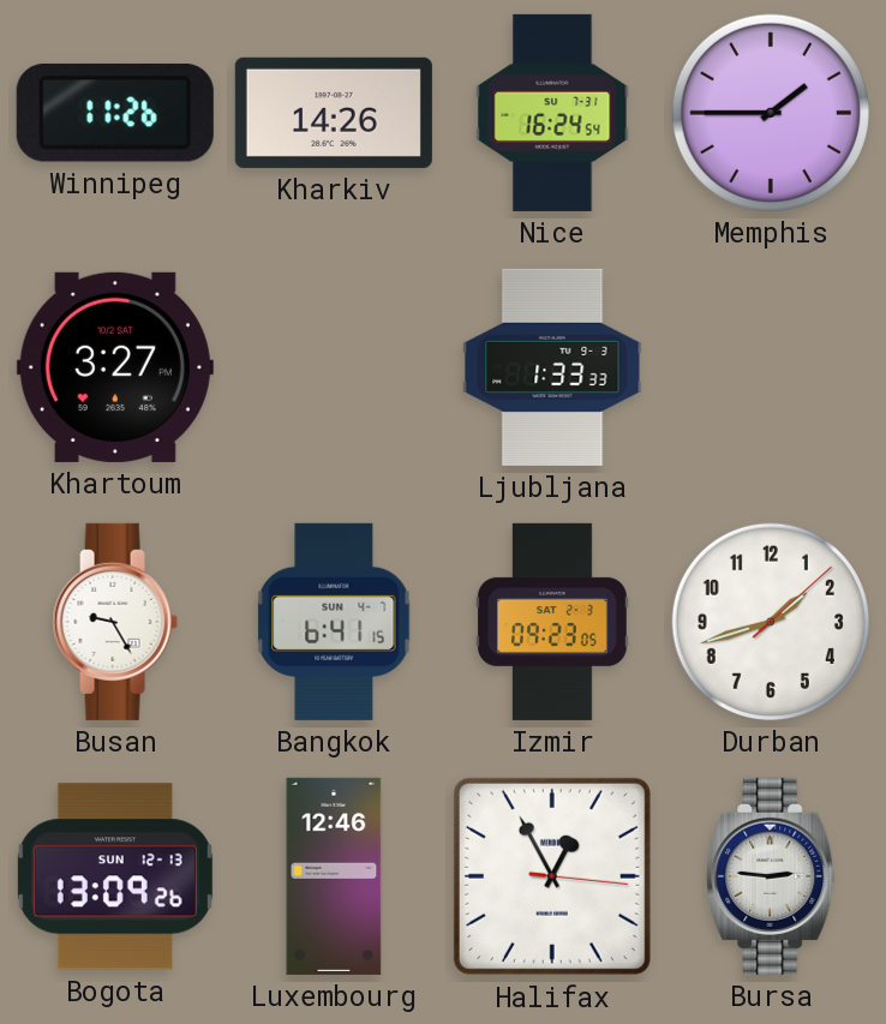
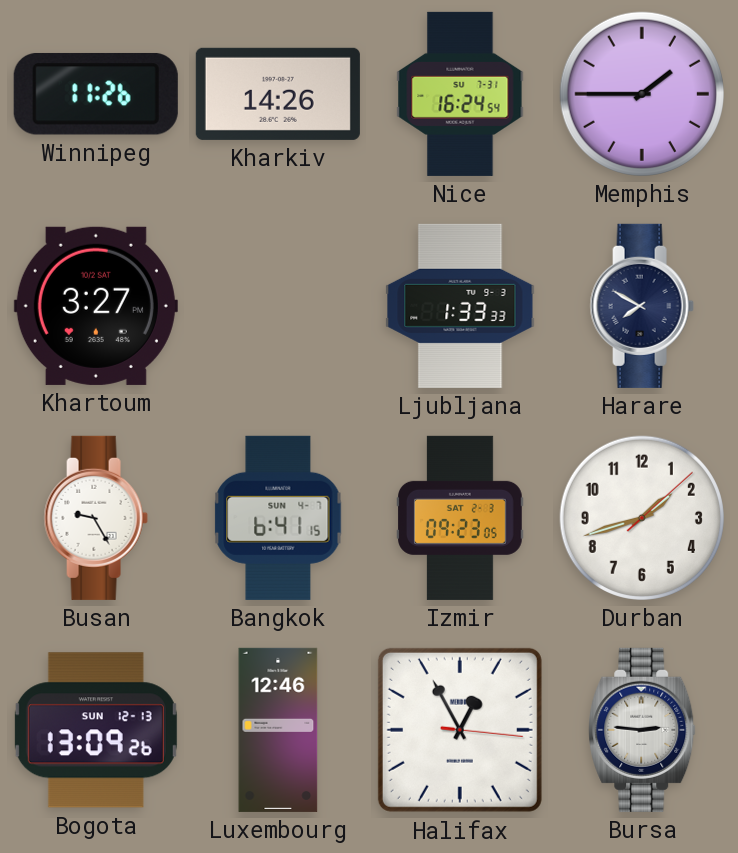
Harare: none -> 7:50
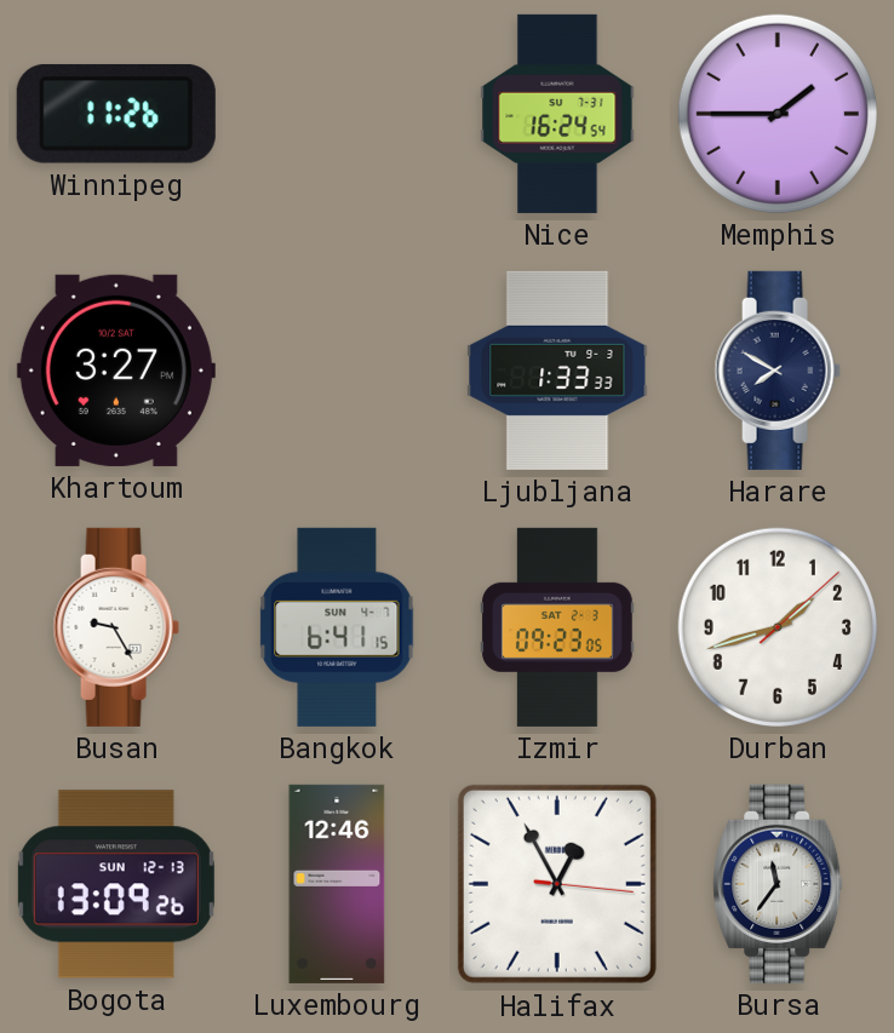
Kharkiv: 14:26 -> none
Bursa: 2:46 -> 11:36
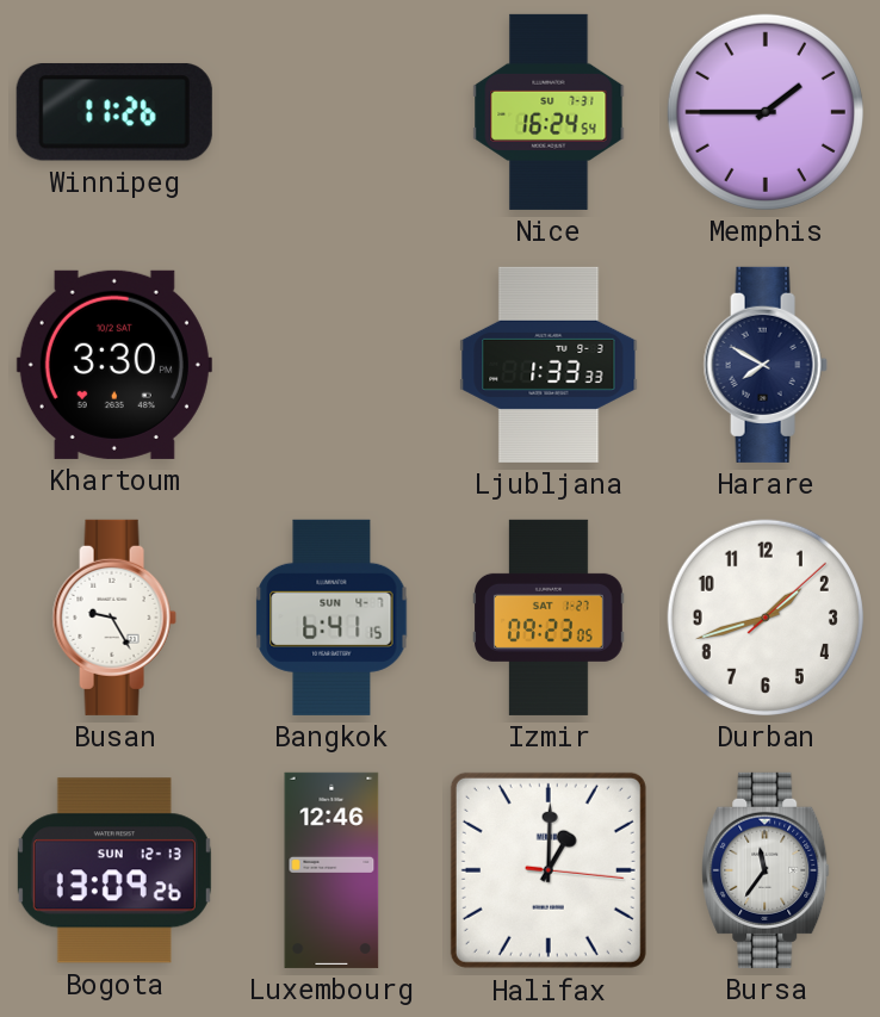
Khartoum: 3:27 -> 3:30
Izmir date: SAT 2-3 -> SAT 1-27
Halifax: 12:55 -> 1:00
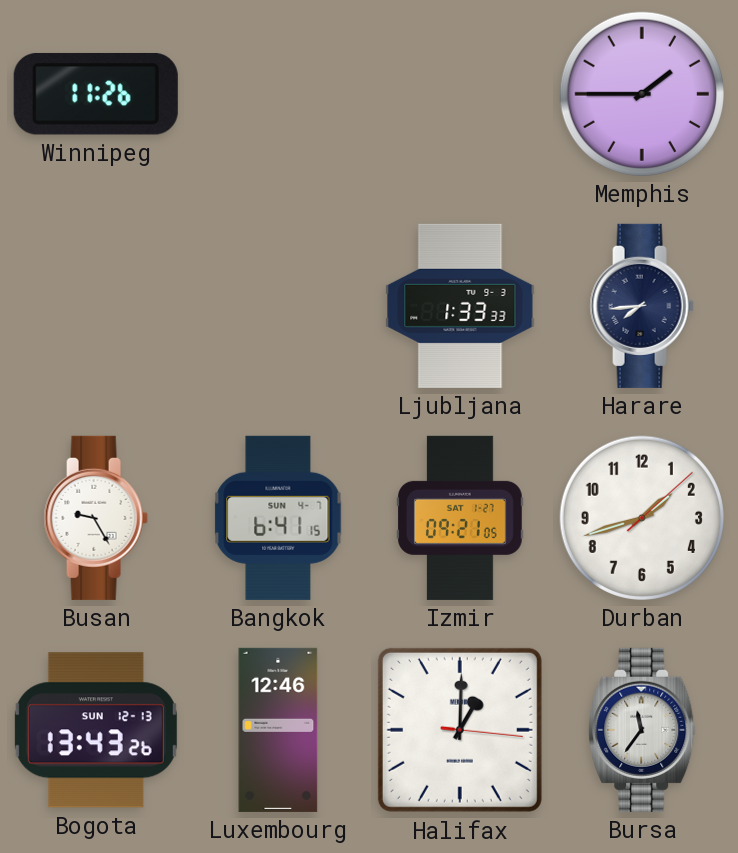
Nice: 16:24 -> none
Khartoum: 3:30 -> none
Harare: 7:50 -> 7:44
Izmir: 09:23 -> 09:21
Bogota: 13:09 -> 13:43
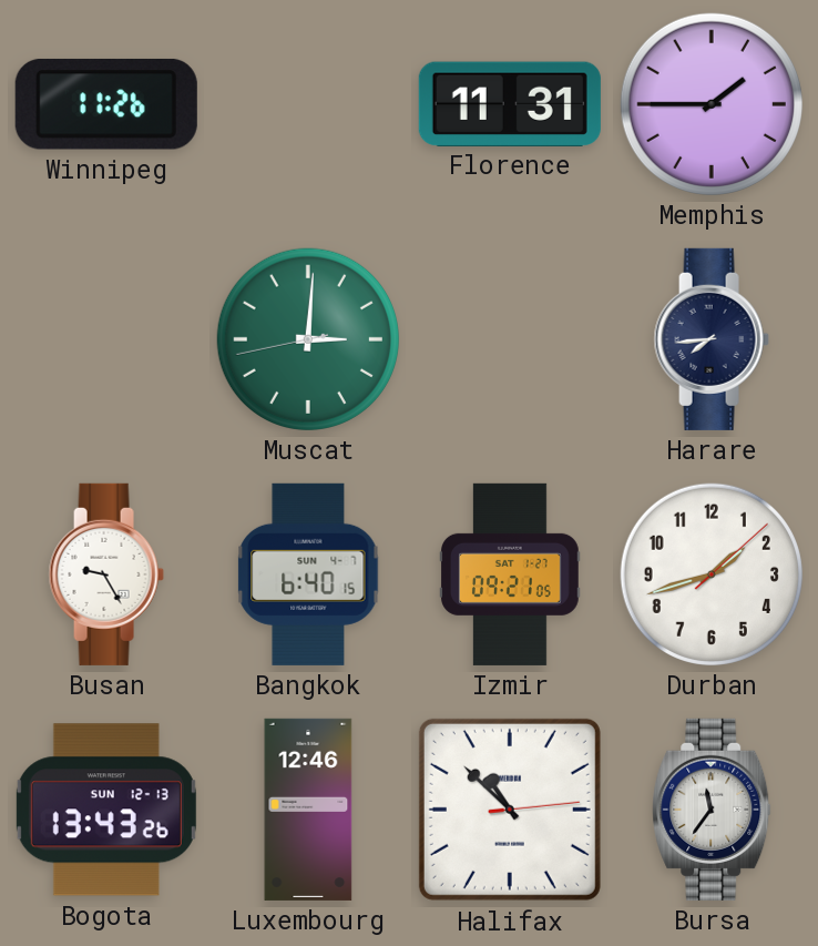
Florence: none -> 11:31
Muscat: none -> 3:00
Ljubljana: 1:33 -> none
Bangkok: 6:41 -> 6:40
Halifax: 1:00 -> 10:52
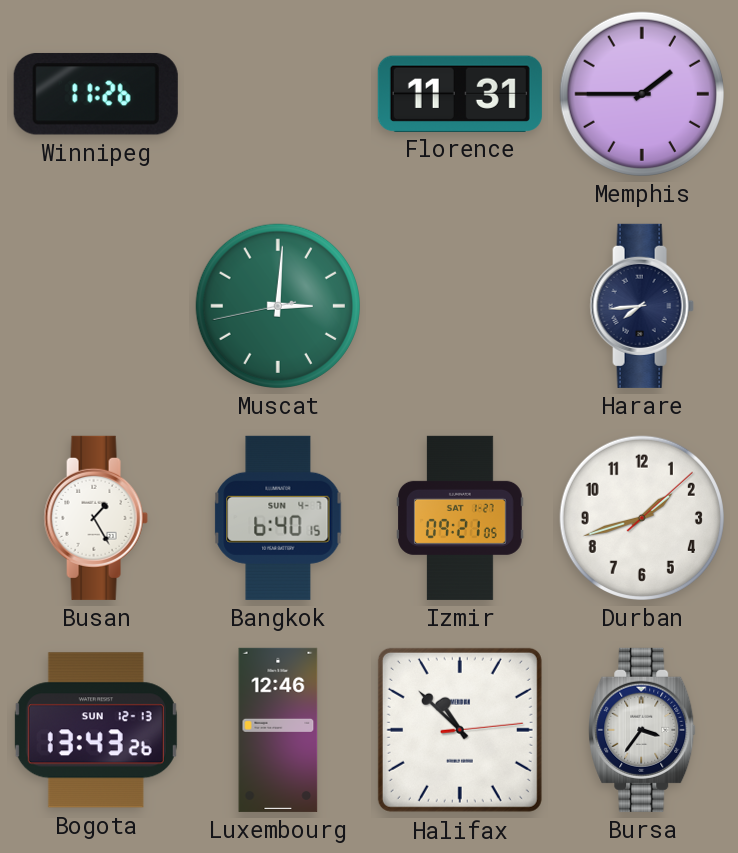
Busan: 9:25 -> 1:25
Bursa: 11:36 -> 3:36
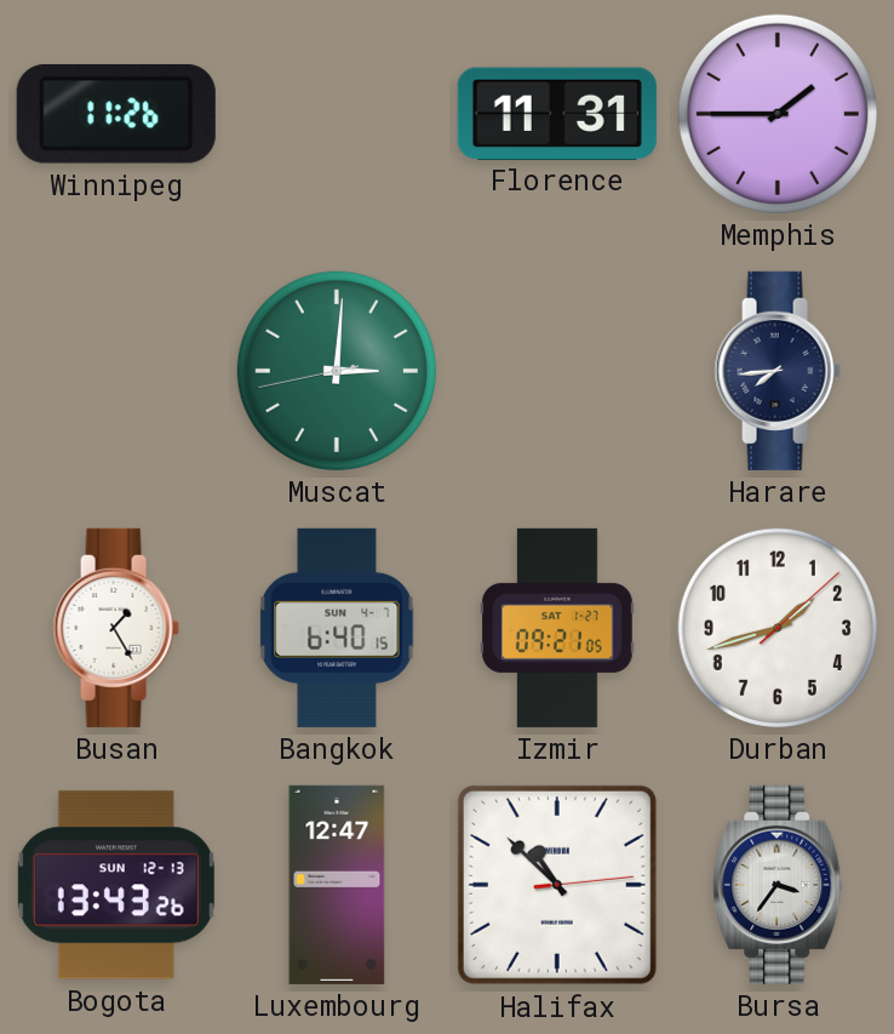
Luxembourg: 12:46 -> 12:47
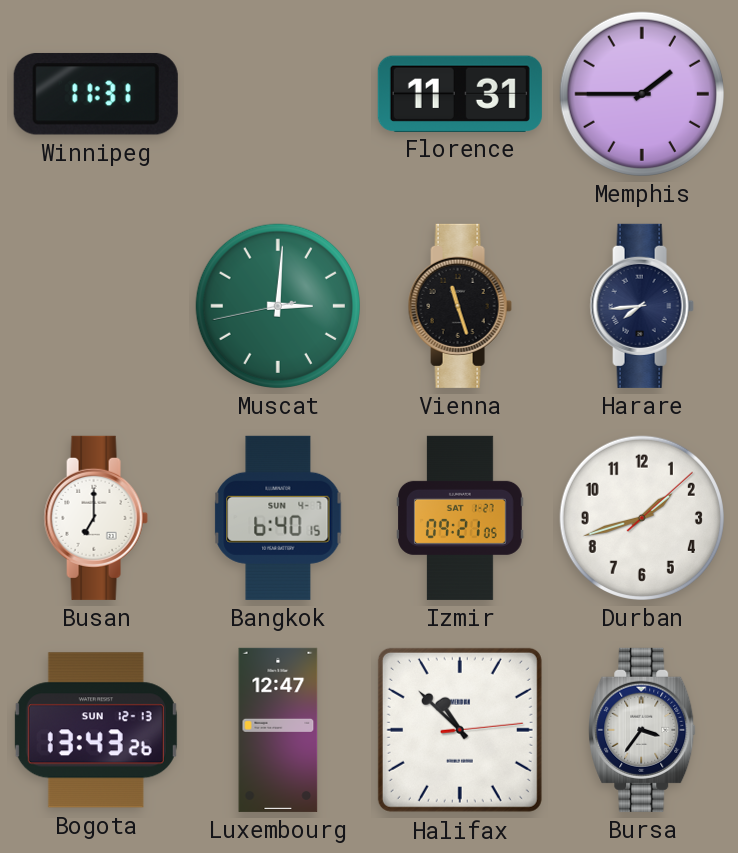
Winnipeg: 11:26 -> 11:31
Vienna: none -> 11:27
Busan: 1:25 -> 7:00
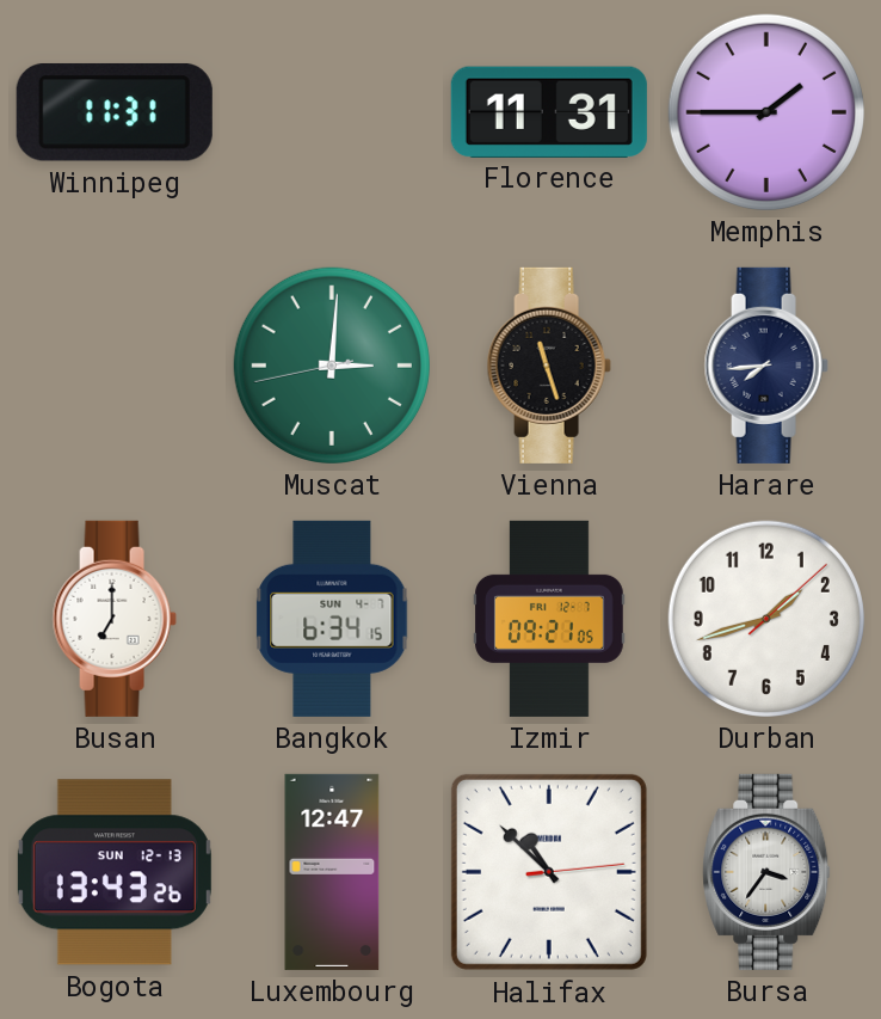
Bangkok: 6:40 -> 6:34
Izmir date: SAT 1-27 -> FRI 12-7
